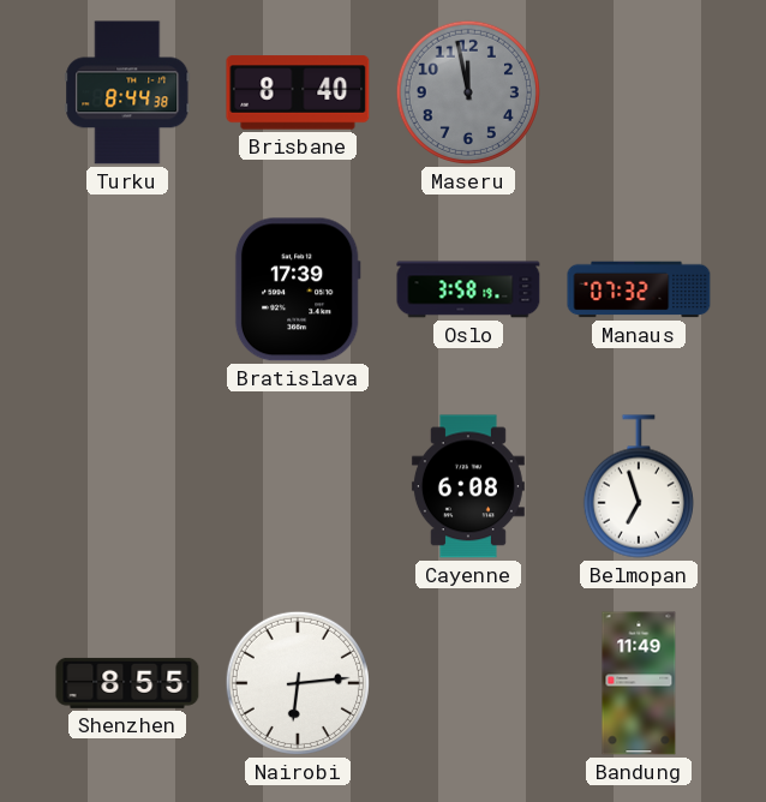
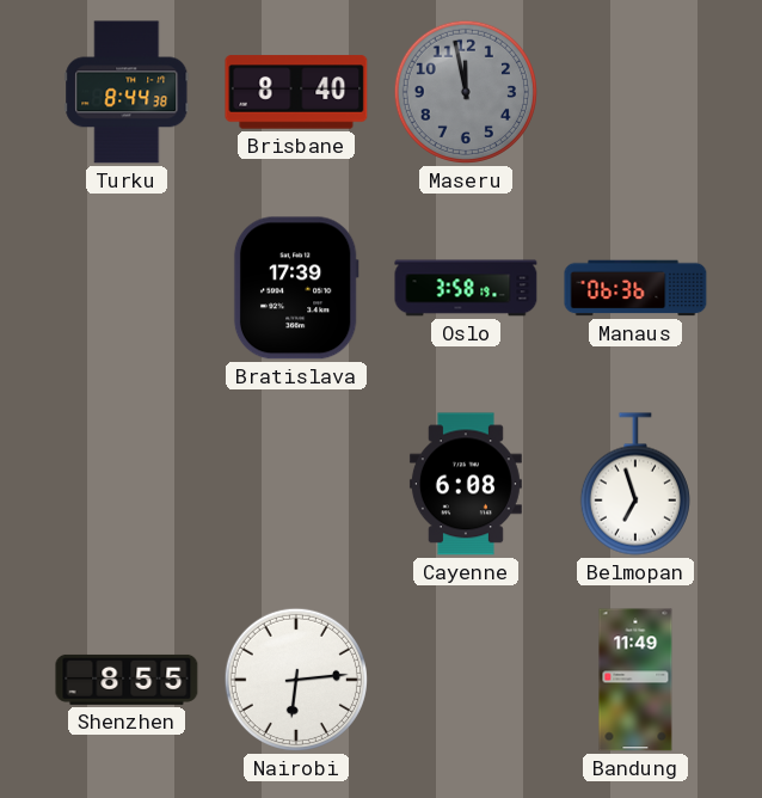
Manaus: 07:32 -> 06:36
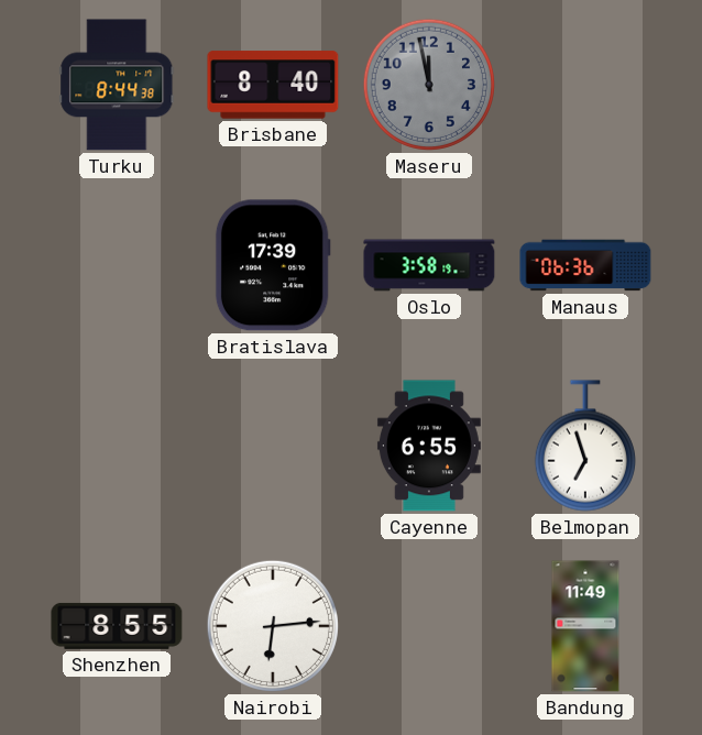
Cayenne: 6:08 -> 6:55
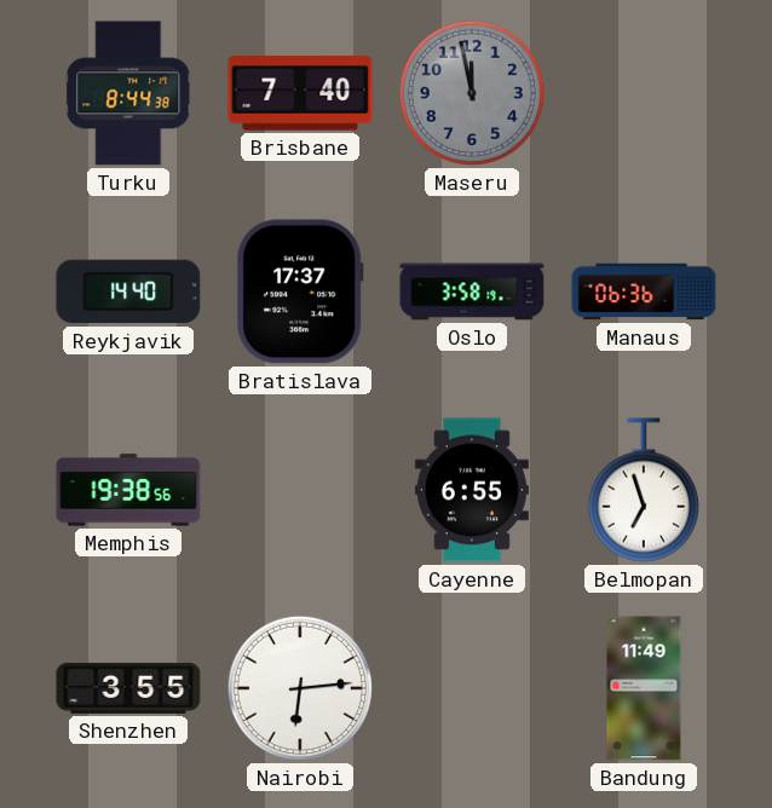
Brisbane: 8:40 -> 7:40
Reykjavik: none -> 14:40
Bratislava: 17:39 -> 17:37
Memphis: none -> 19:38
Shenzhen: 8:55 -> 3:55
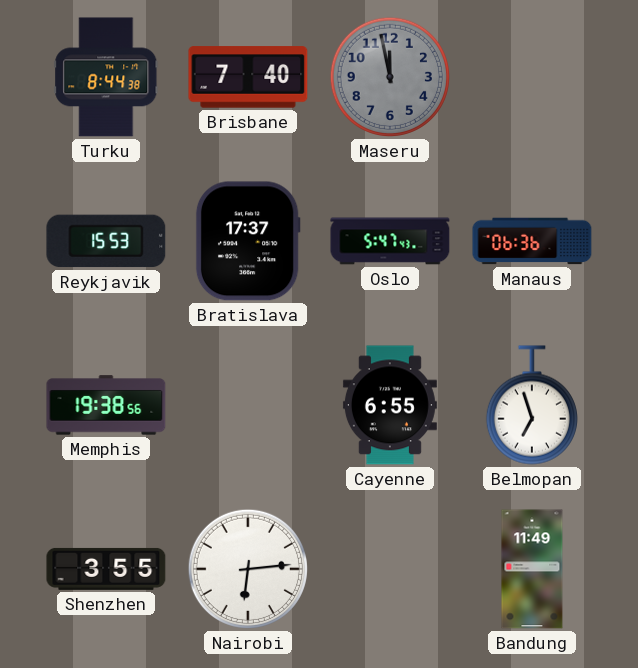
Reykjavik: 14:40 -> 15:53
Oslo: 3:58 -> 5:47
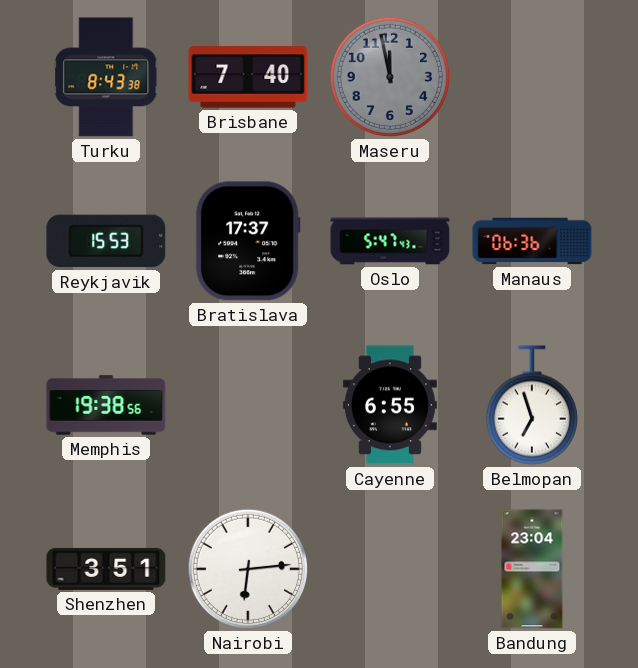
Turku: 8:44 -> 8:43
Shenzhen: 3:55 -> 3:51
Bandung: 11:49 -> 23:04
